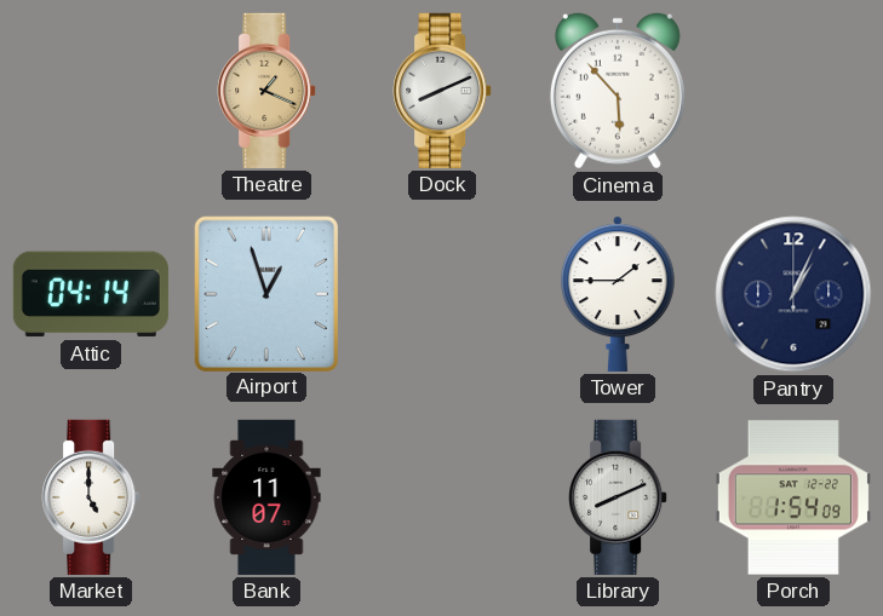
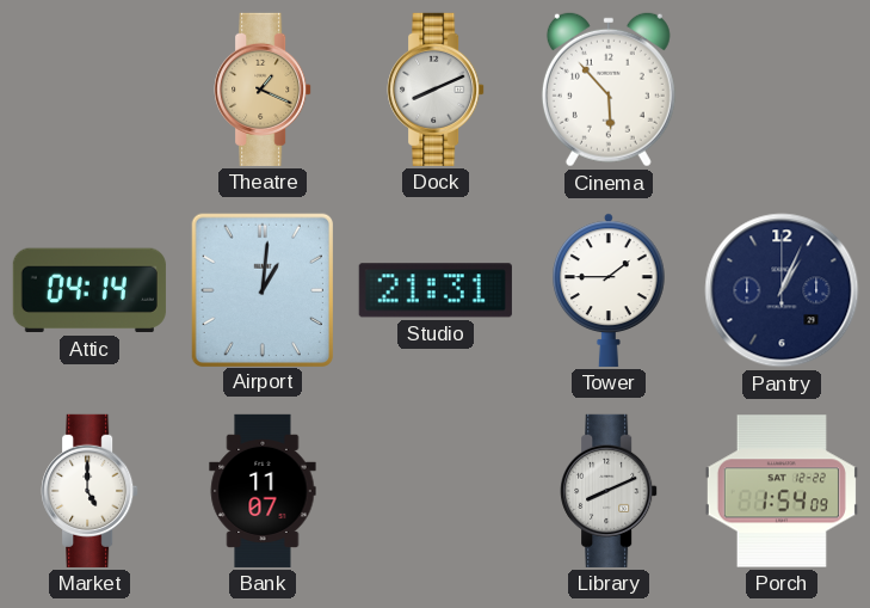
Airport: 12:57 -> 1:01
Studio: none -> 21:31
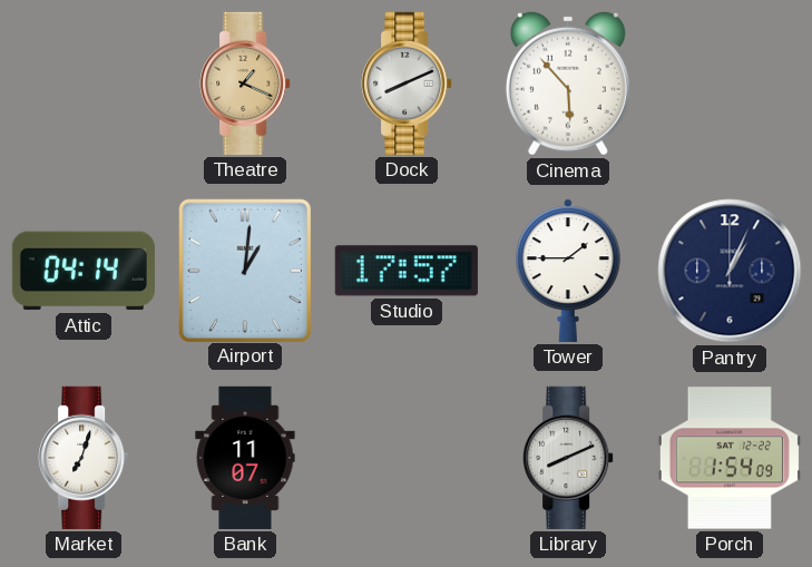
Studio: 21:31 -> 17:57
Market: 5:00 -> 7:03
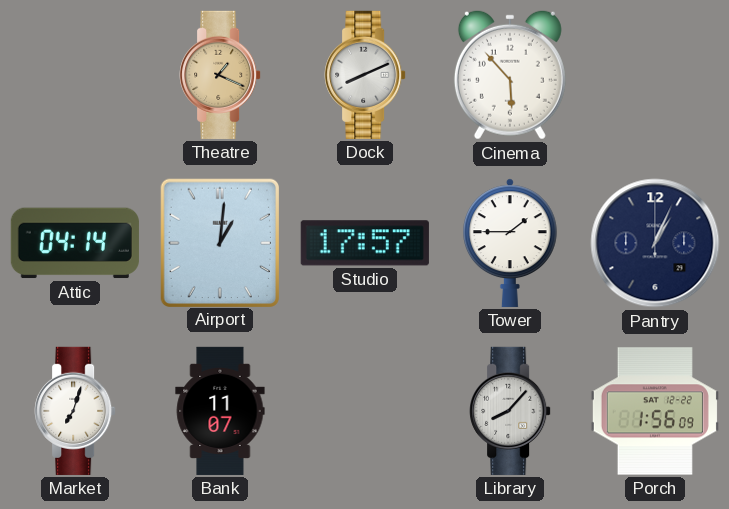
Library: 8:11 -> 8:07
Porch: 1:54 -> 1:56
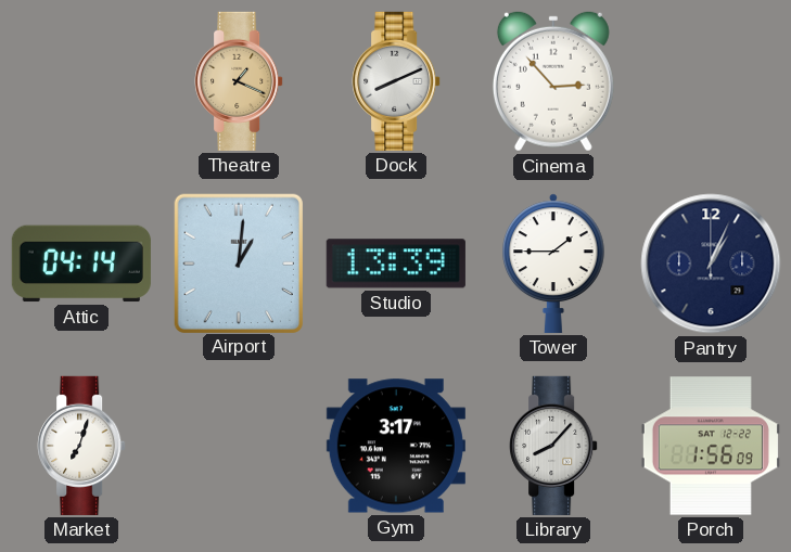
Cinema: 5:53 -> 2:53
Studio: 17:57 -> 13:39
Bank: 11:07 -> none
Gym: none -> 3:17
